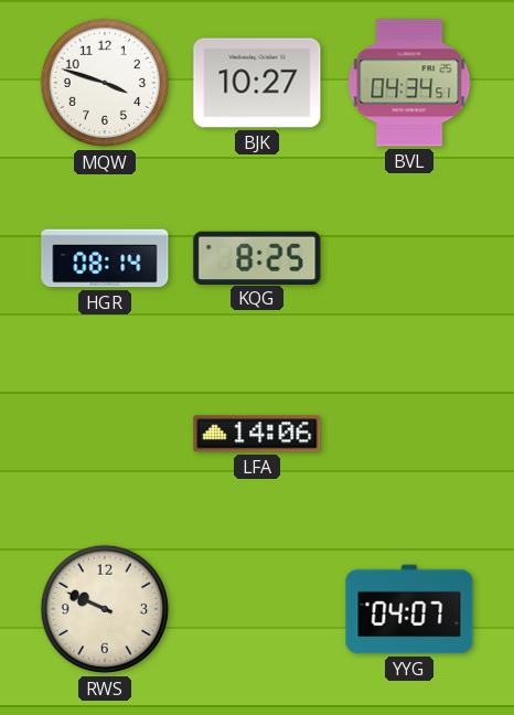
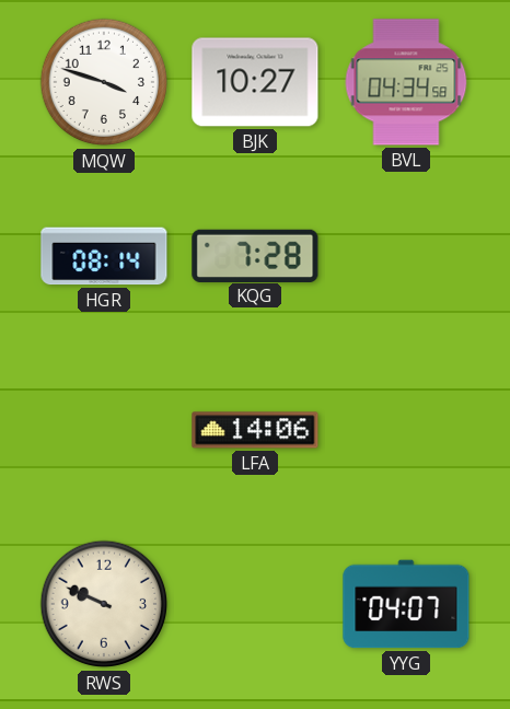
BVL: 04:34:51 -> 04:34:58
KQG: 8:25 -> 7:28
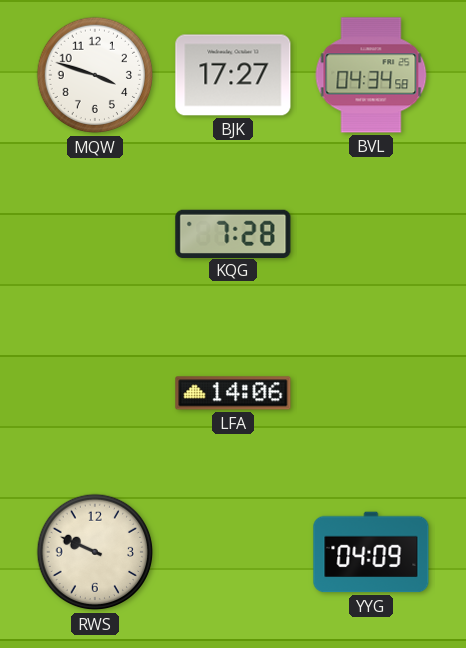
BJK: 10:27 -> 17:27
HGR: 08:14 -> none
YYG: 04:07 -> 04:09
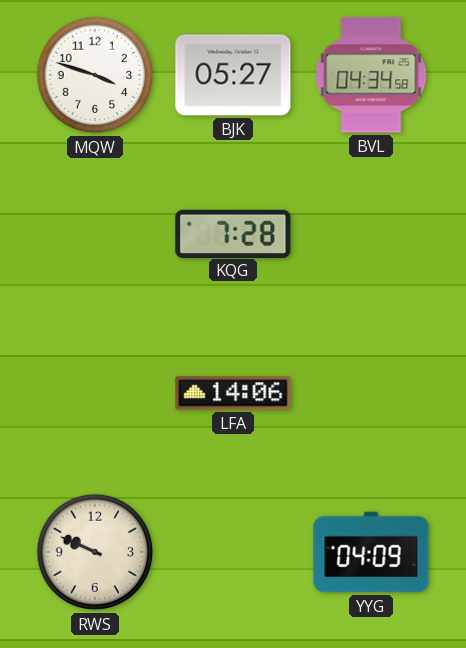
BJK: 17:27 -> 05:27
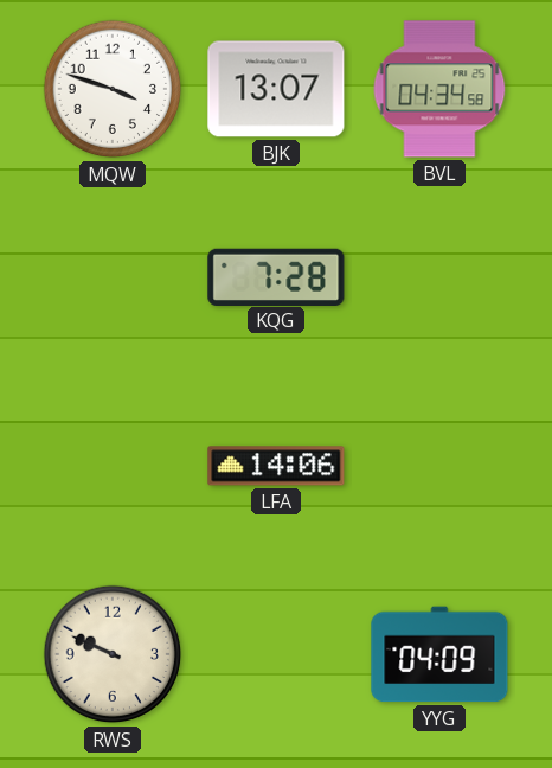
BJK: 05:27 -> 13:07
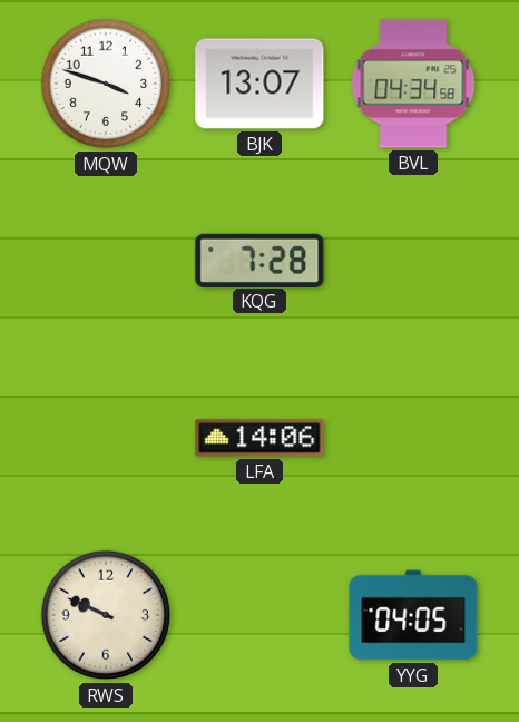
YYG: 04:09 -> 04:05
